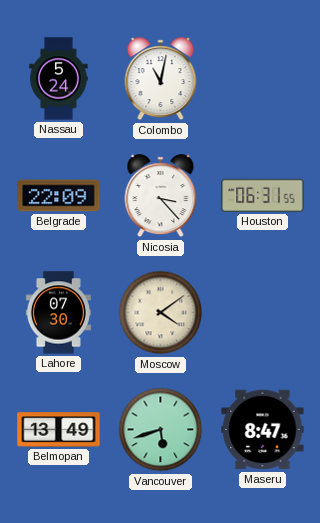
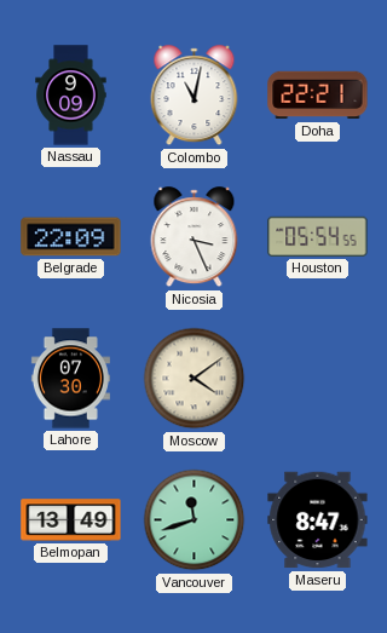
Nassau: 5:24 -> 9:09
Doha: none -> 22:21
Nicosia: 3:23 -> 3:26
Houston: 06:31 -> 05:54
Vancouver: 5:42 -> 11:42
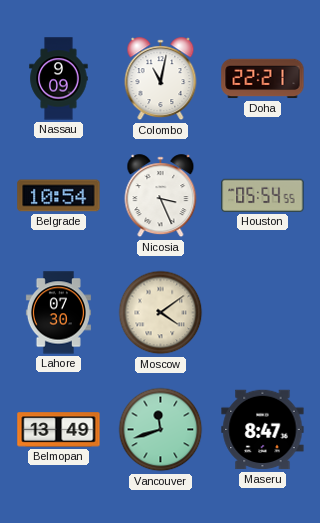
Belgrade: 22:09 -> 10:54
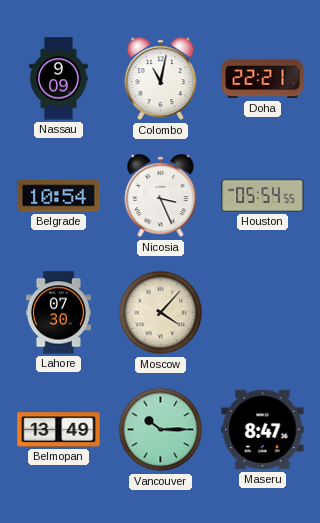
Moscow: 4:09 -> 4:07
Vancouver: 11:42 -> 10:15
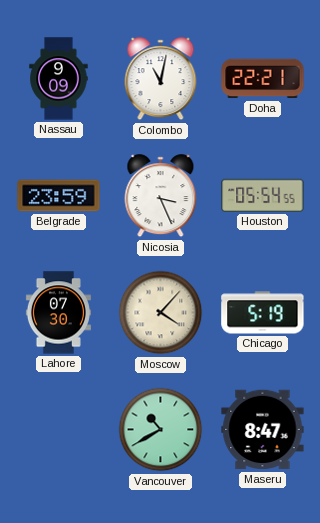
Belgrade: 10:54 -> 23:59
Chicago: none -> 5:19
Belmopan: 13:49 -> none
Vancouver: 10:15 -> 10:40
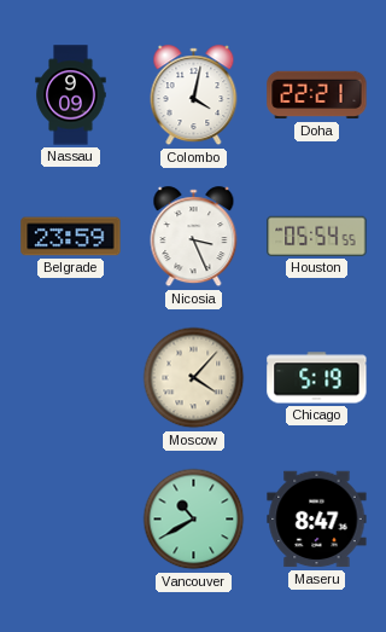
Colombo: 11:02 -> 4:02
Lahore: 07:30 -> none
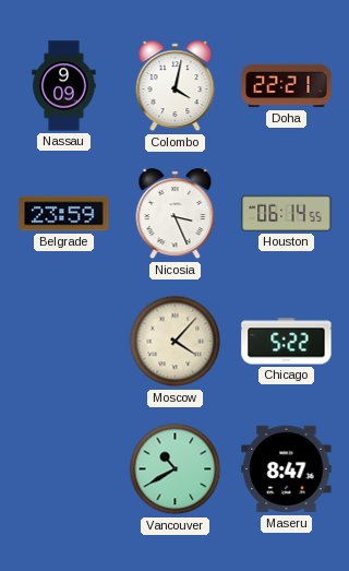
Houston: 05:54 -> 06:14
Chicago: 5:19 -> 5:22
